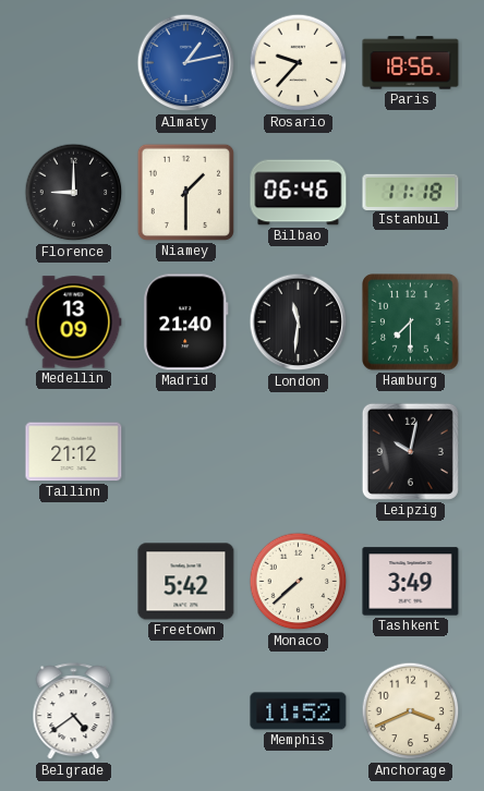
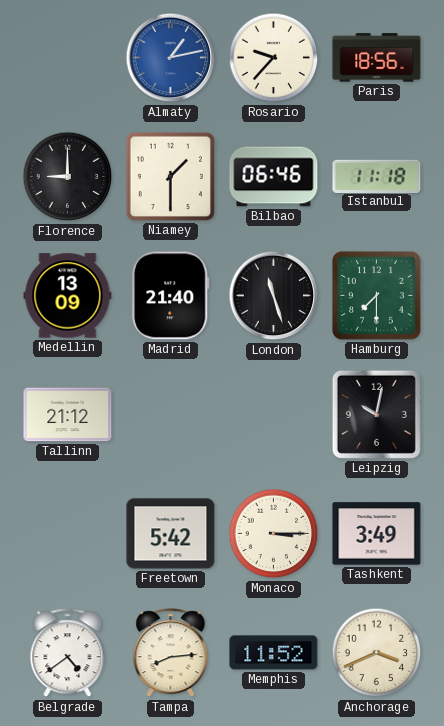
London: 11:31 -> 11:27
Monaco: 7:38 -> 3:15
Tampa: none -> 8:14
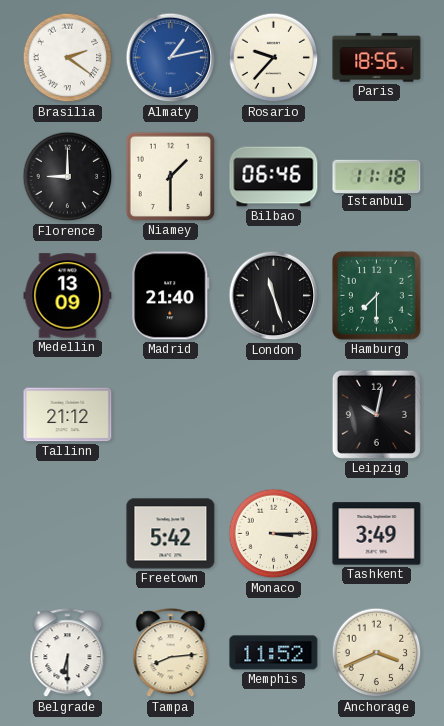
Brasilia: none -> 2:21
Belgrade: 4:39 -> 6:30
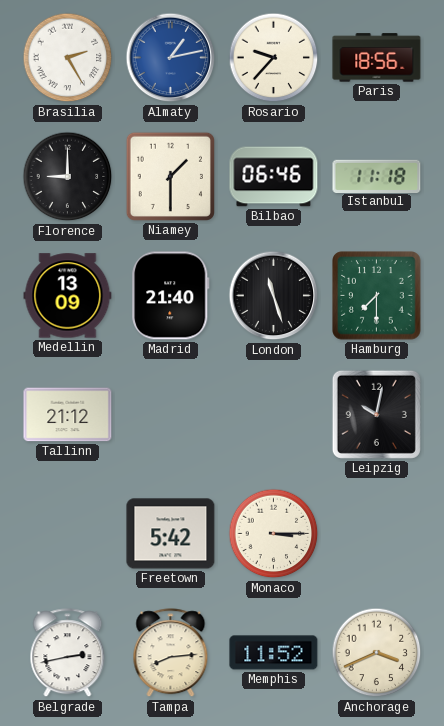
Brasilia: 2:21 -> 2:25
Tashkent: 3:49 -> none
Belgrade: 6:30 -> 2:43
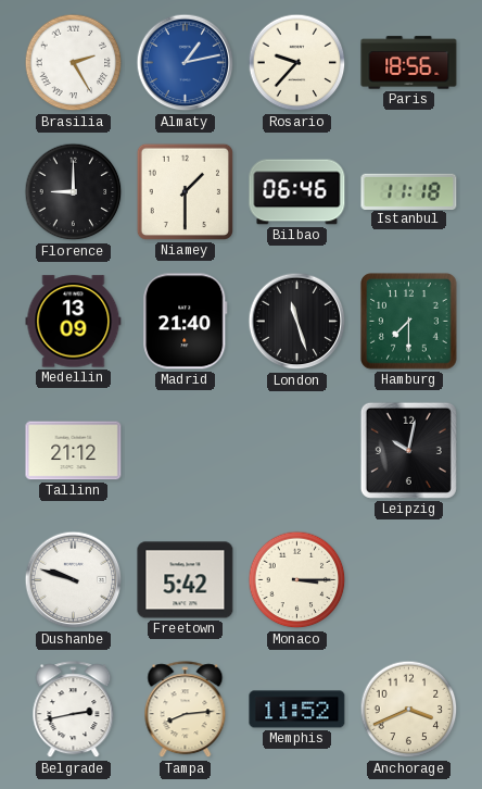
Dushanbe: none -> 9:48
